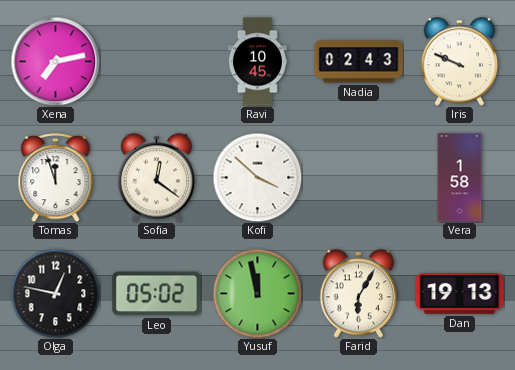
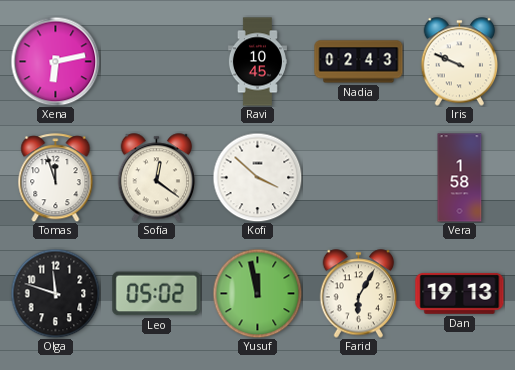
Xena: 7:13 -> 6:13
Olga: 12:47 -> 11:48
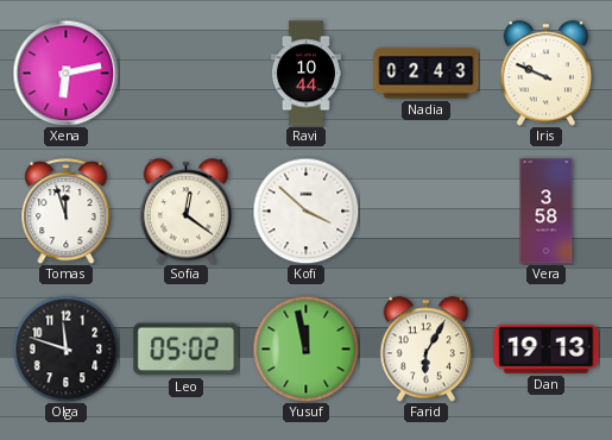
Ravi: 10:45 -> 10:44
Vera: 1:58 -> 3:58
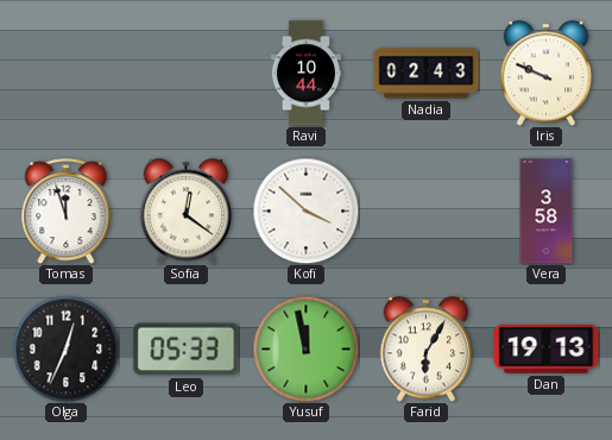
Xena: 6:13 -> none
Olga: 11:48 -> 12:34
Leo: 05:02 -> 05:33
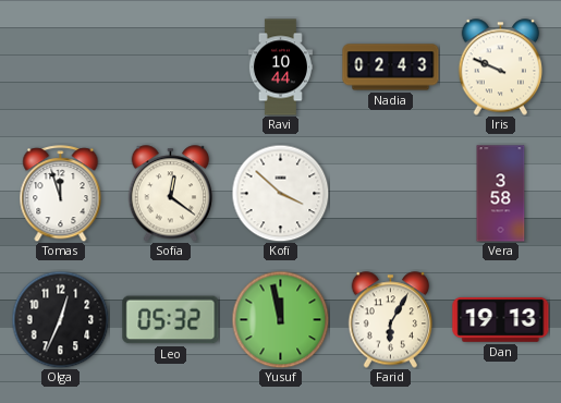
Leo: 05:33 -> 05:32
